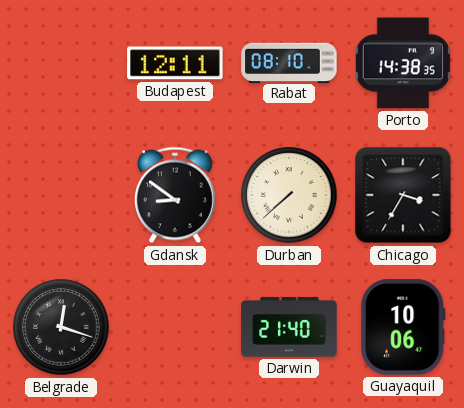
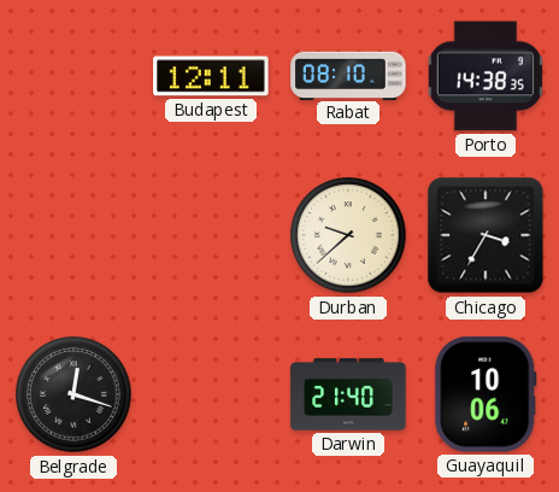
Gdansk: 8:51 -> none
Durban: 7:38 -> 9:38
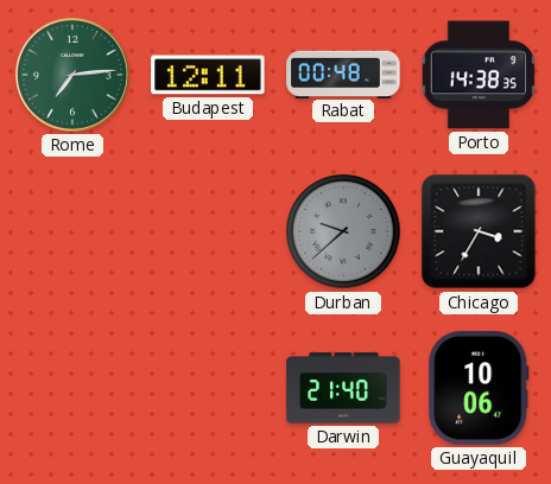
Rome: none -> 7:14
Rabat: 08:10 -> 00:48
Durban dial: cream -> grey
Belgrade: 12:18 -> none
